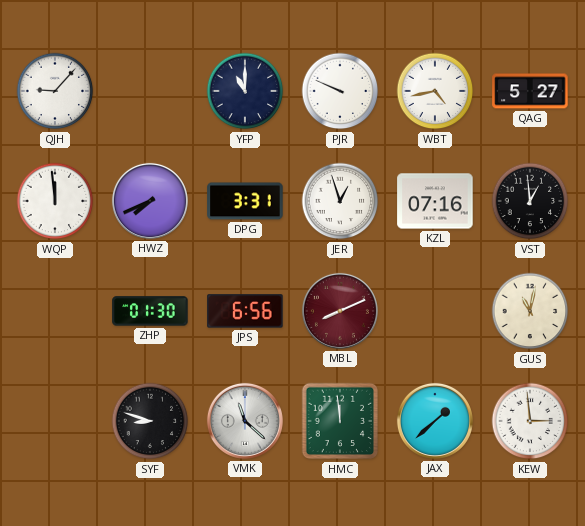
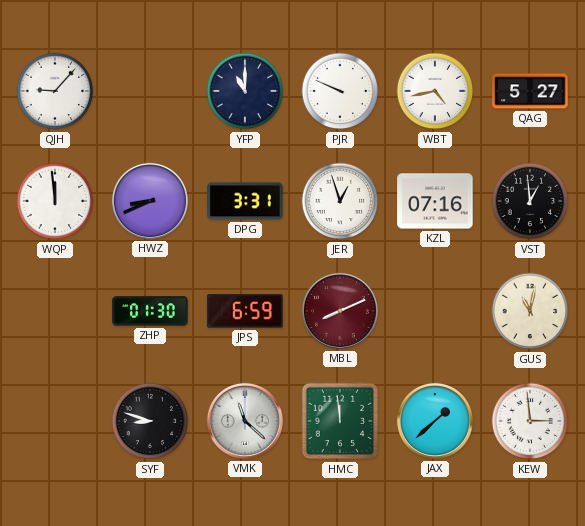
HWZ: 7:41 -> 8:41
JPS: 6:56 -> 6:59
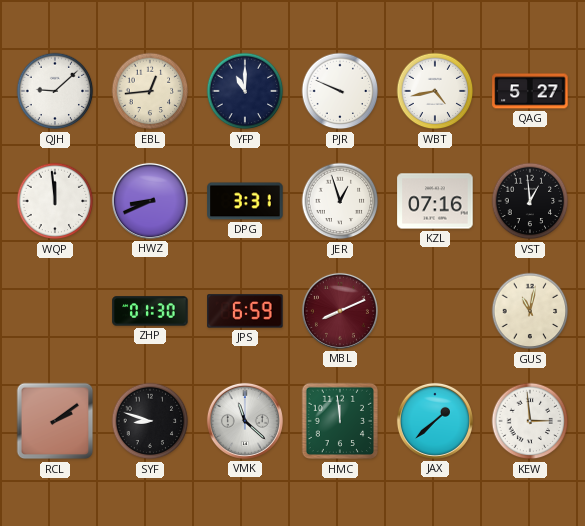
QJH: 9:07 -> 9:08
EBL: none -> 12:44
RCL: none -> 2:09
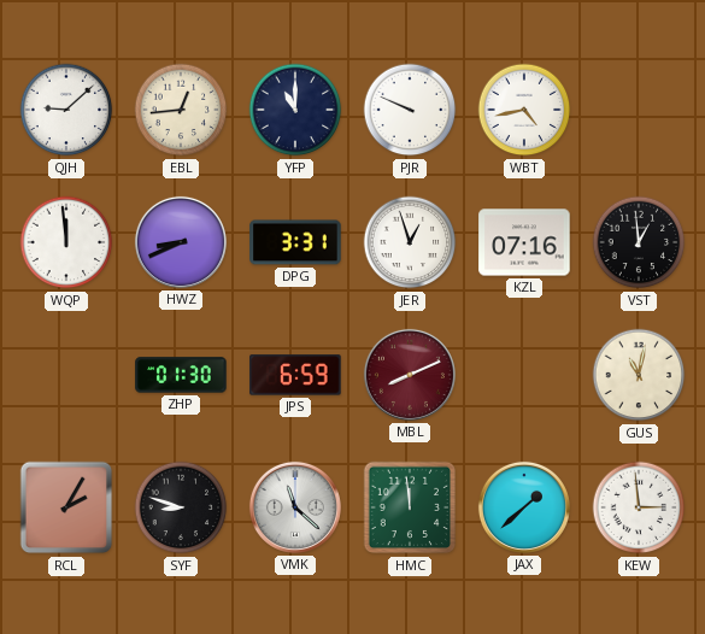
QAG: 5:27 -> none
RCL: 2:09 -> 2:05
